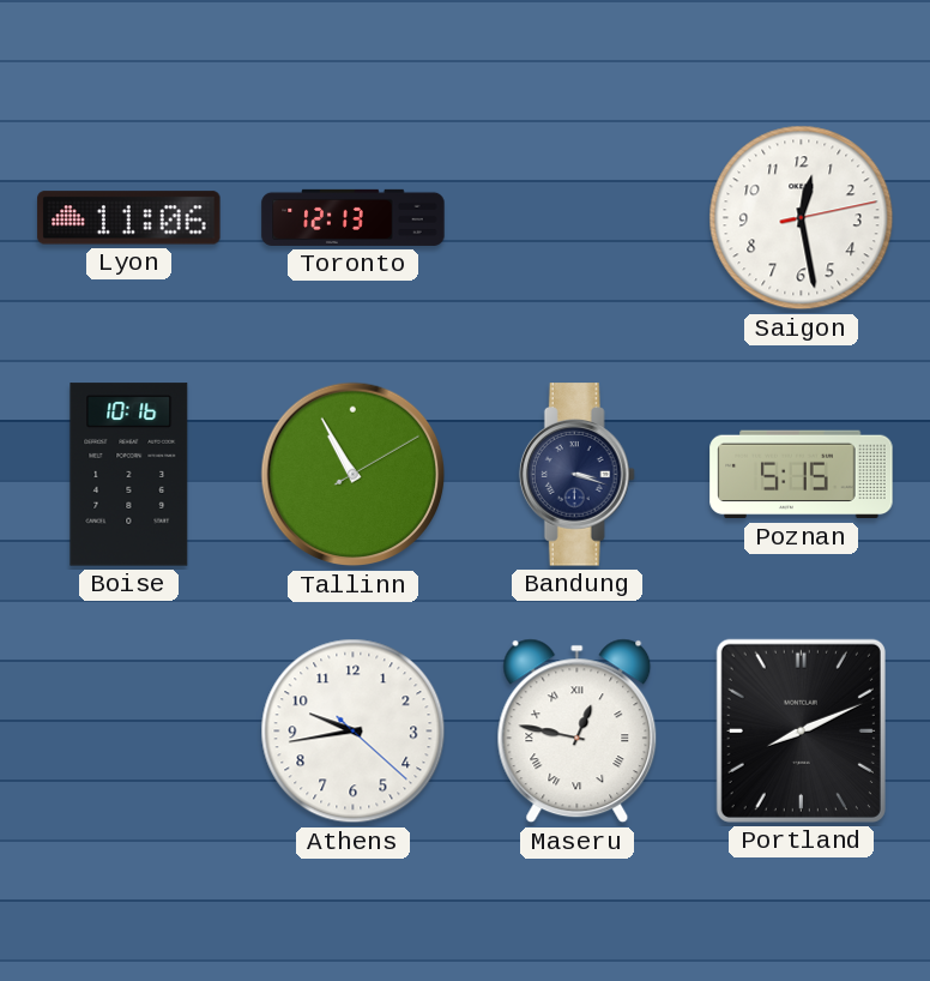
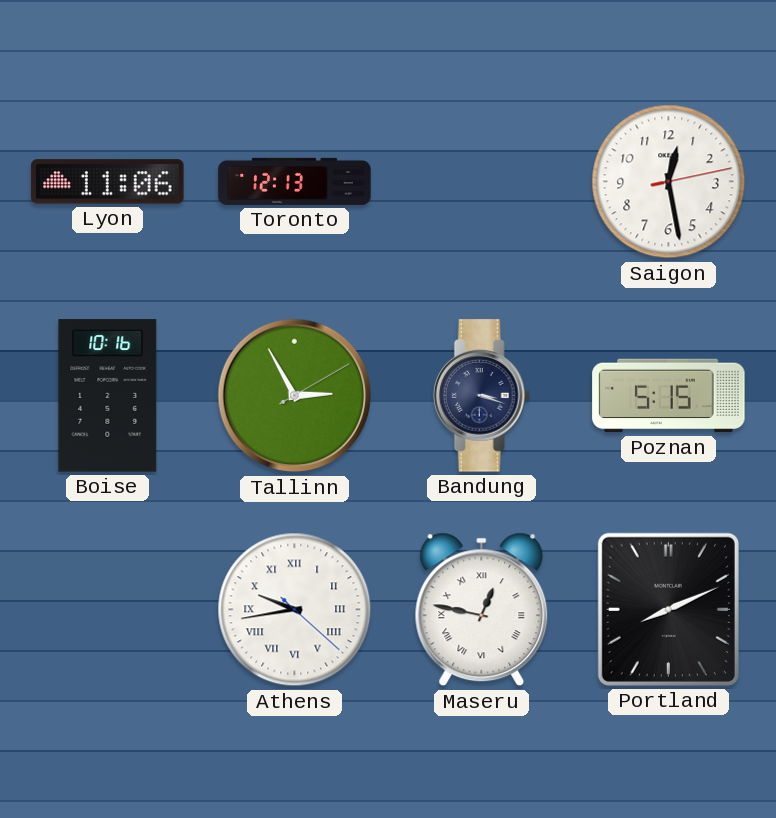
Tallinn: 10:55 -> 2:55
Athens numerals: Arabic -> Roman
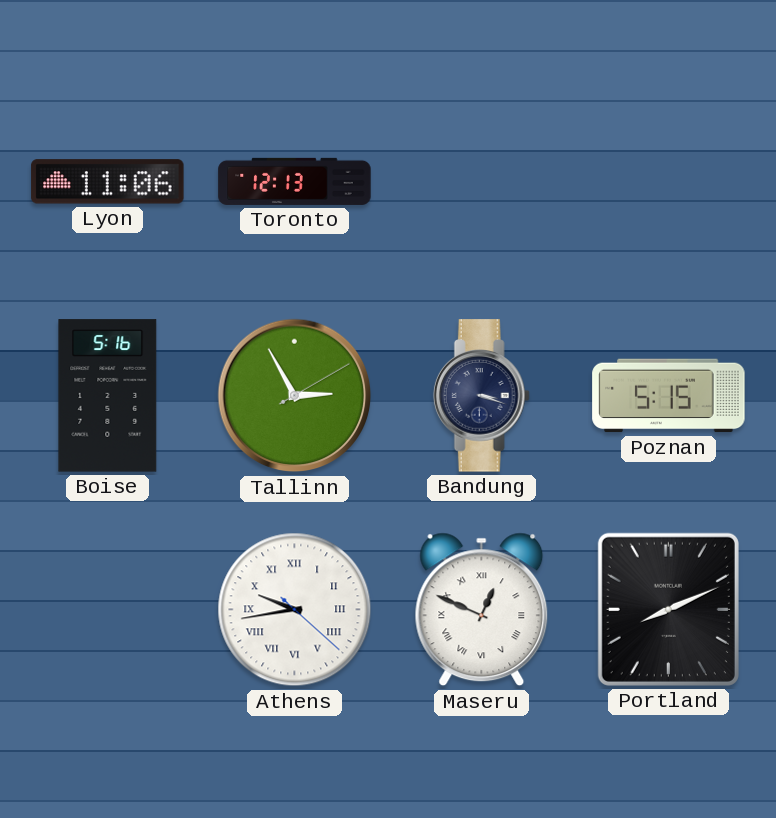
Saigon: 12:28 -> none
Boise: 10:16 -> 5:16
Maseru: 12:47 -> 12:49
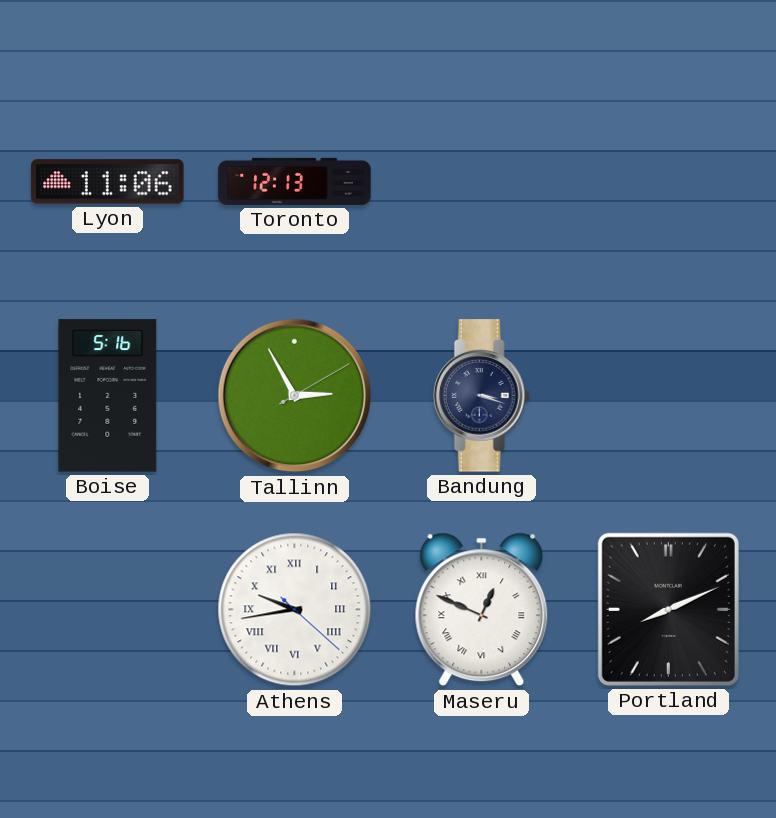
Poznan: 5:15 -> none
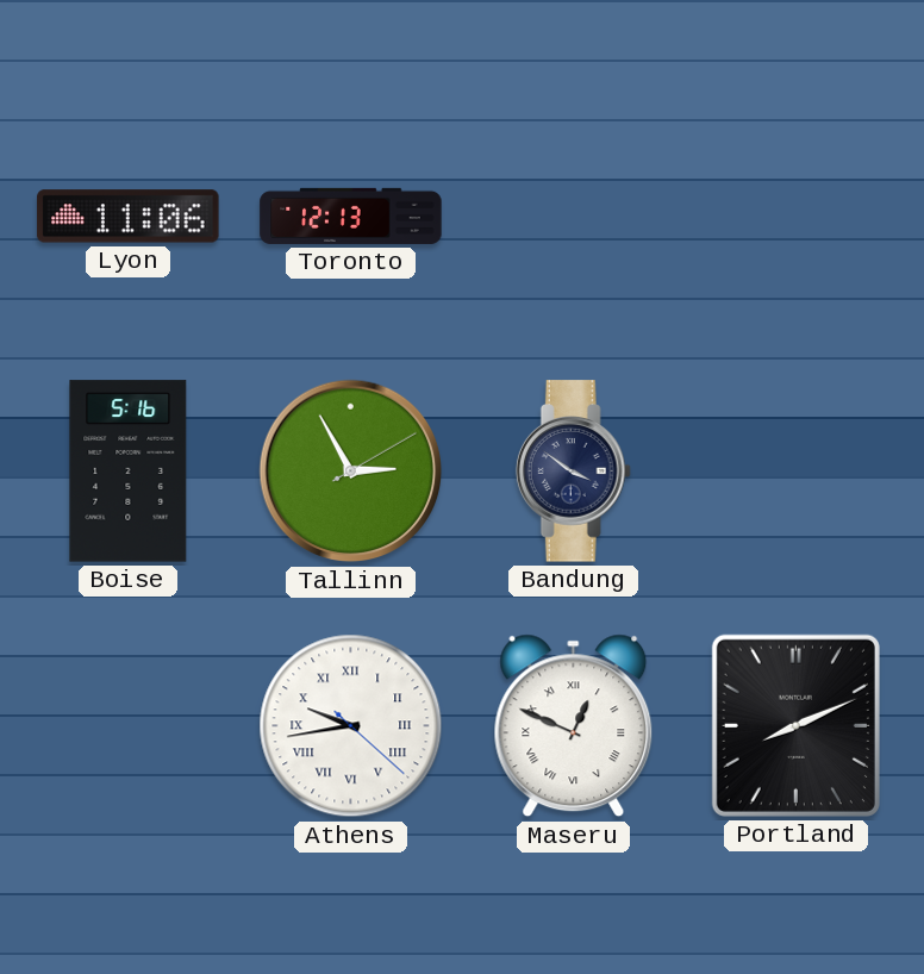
Bandung: 3:18 -> 3:51
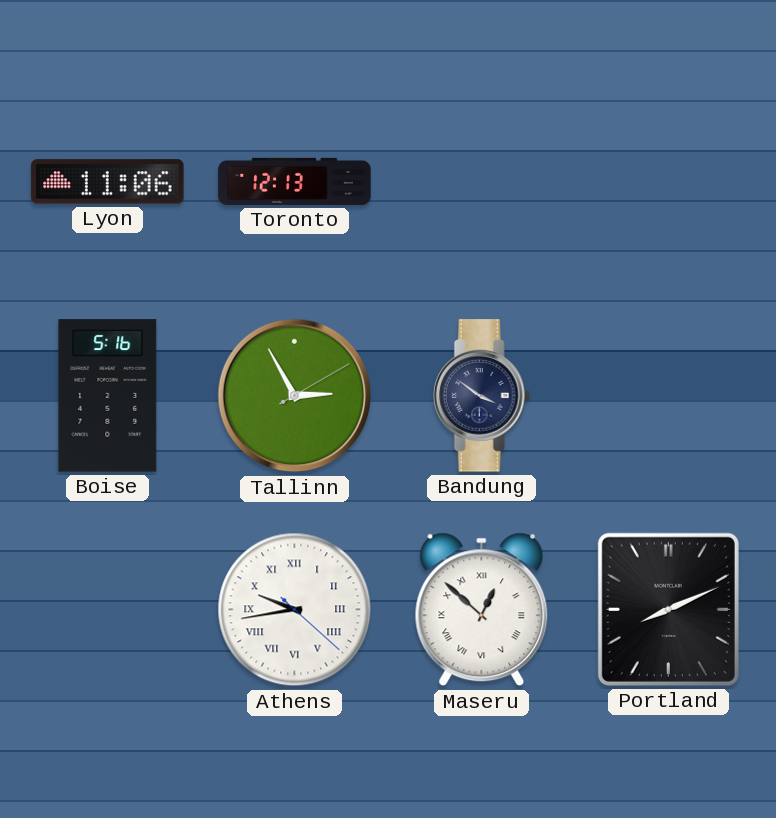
Maseru: 12:49 -> 12:52
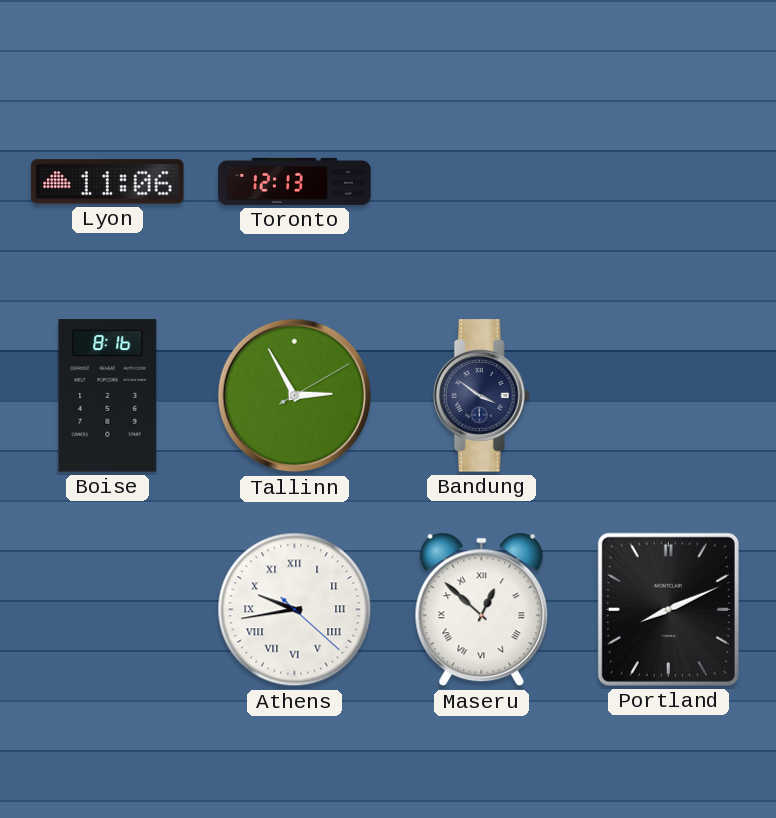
Boise: 5:16 -> 8:16
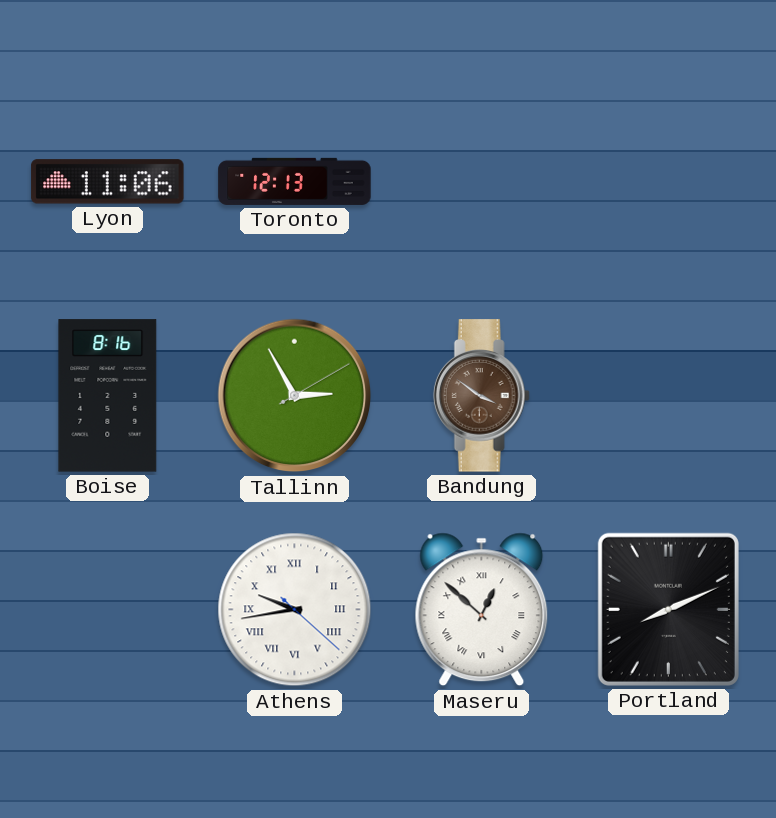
Bandung dial: navy -> brown
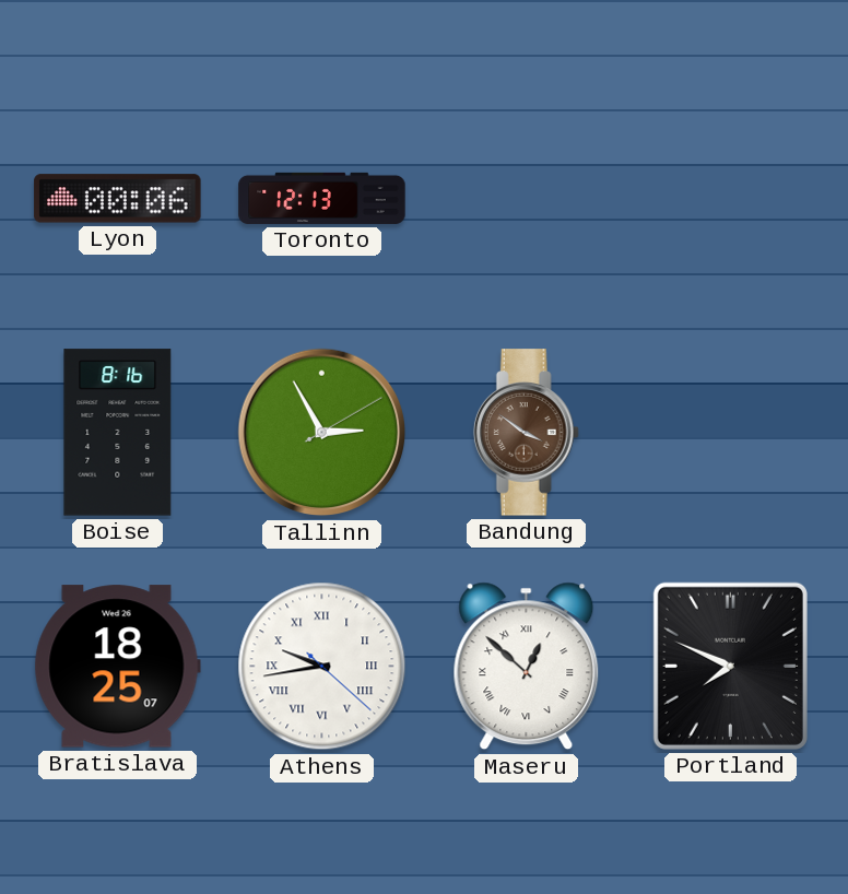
Lyon: 11:06 -> 00:06
Bratislava: none -> 18:25
Portland: 8:11 -> 7:49
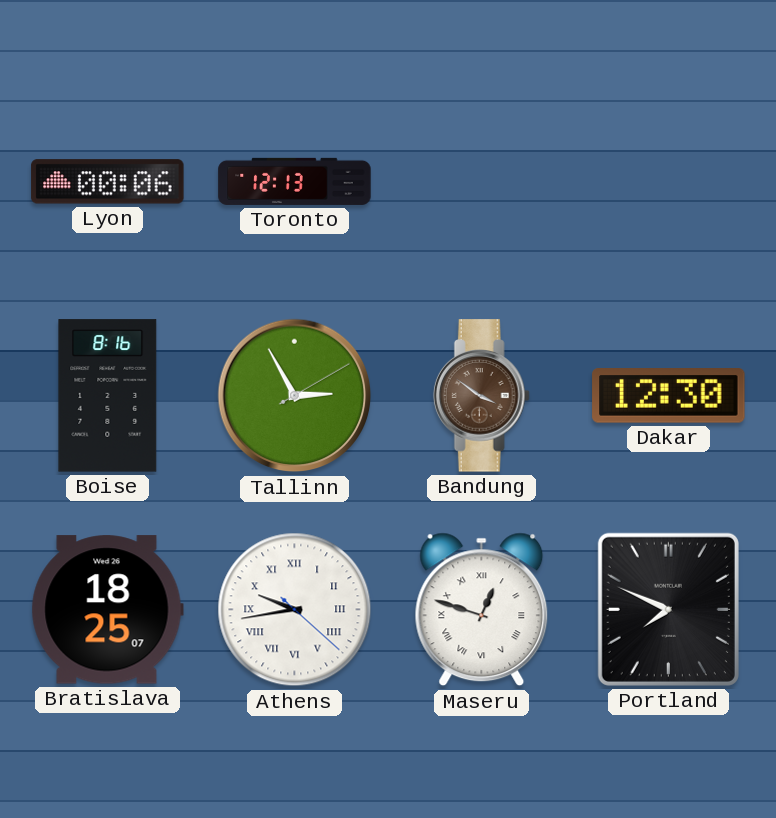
Dakar: none -> 12:30
Maseru: 12:52 -> 12:48
